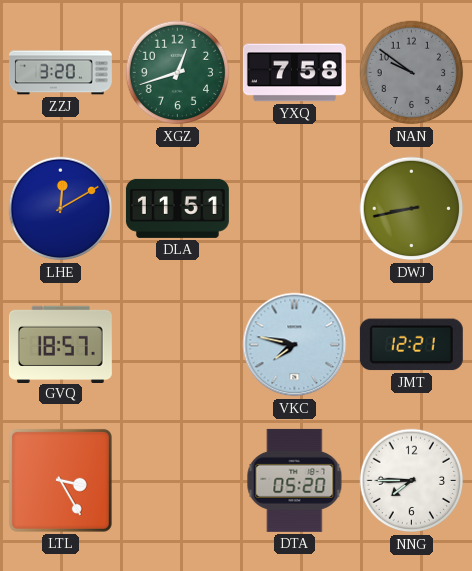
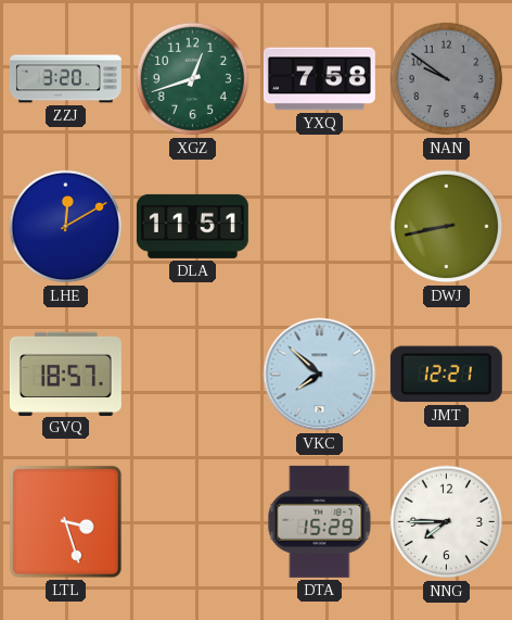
VKC: 7:47 -> 7:52
LTL: 3:25 -> 3:27
DTA: 05:20 -> 15:29
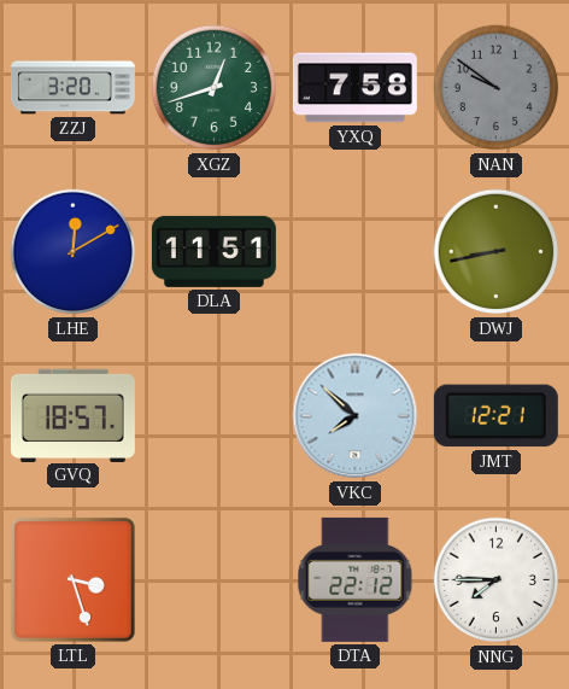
DTA: 15:29 -> 22:12
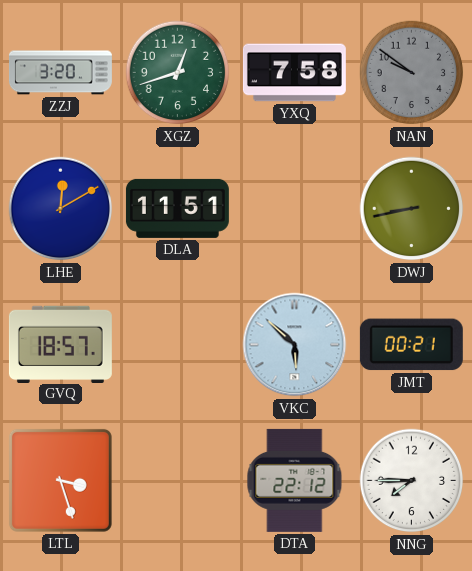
VKC: 7:52 -> 5:52
JMT: 12:21 -> 00:21
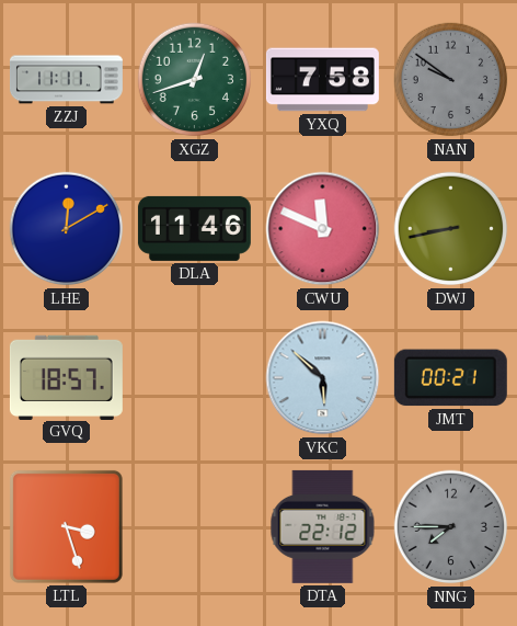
ZZJ: 3:20 -> 11:11
DLA: 11:51 -> 11:46
CWU: none -> 11:49
NNG dial: white -> grey
